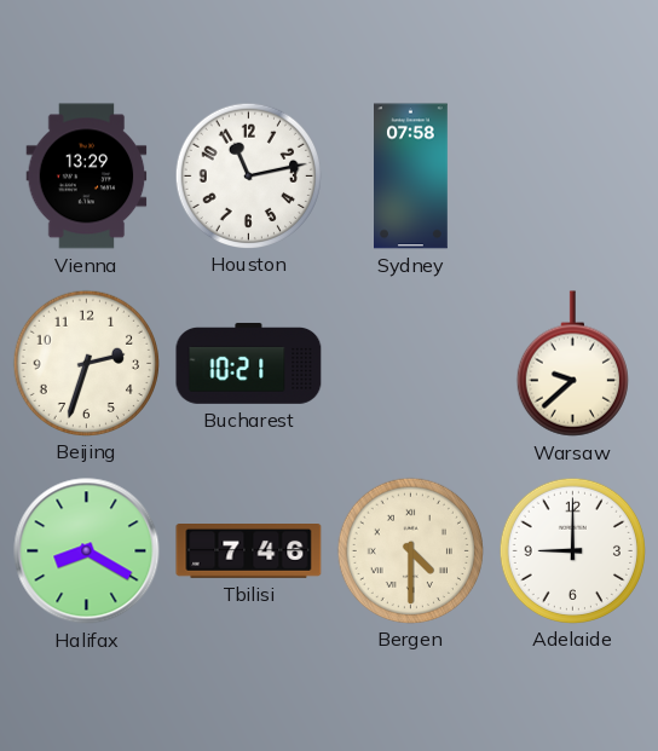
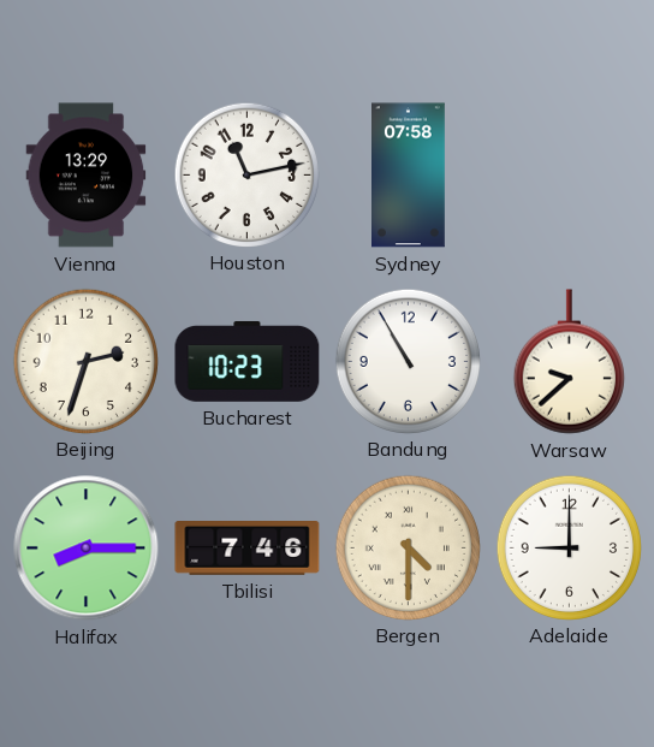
Bucharest: 10:21 -> 10:23
Bandung: none -> 10:55
Halifax: 8:20 -> 8:15
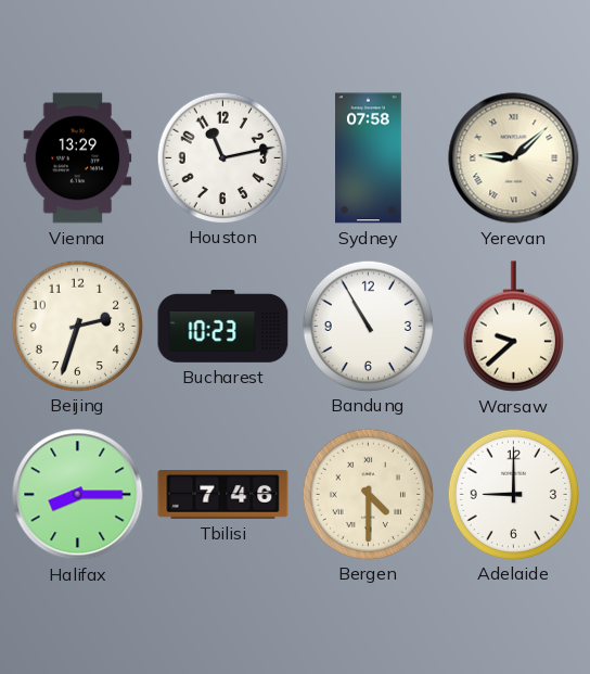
Yerevan: none -> 9:08
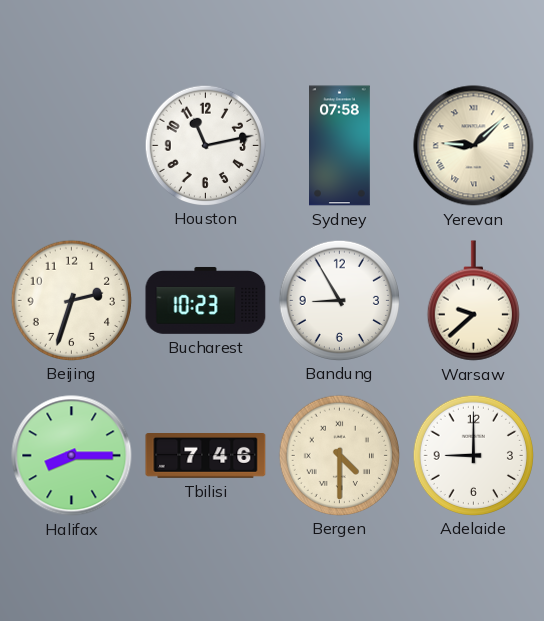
Vienna: 13:29 -> none
Bandung: 10:55 -> 8:55
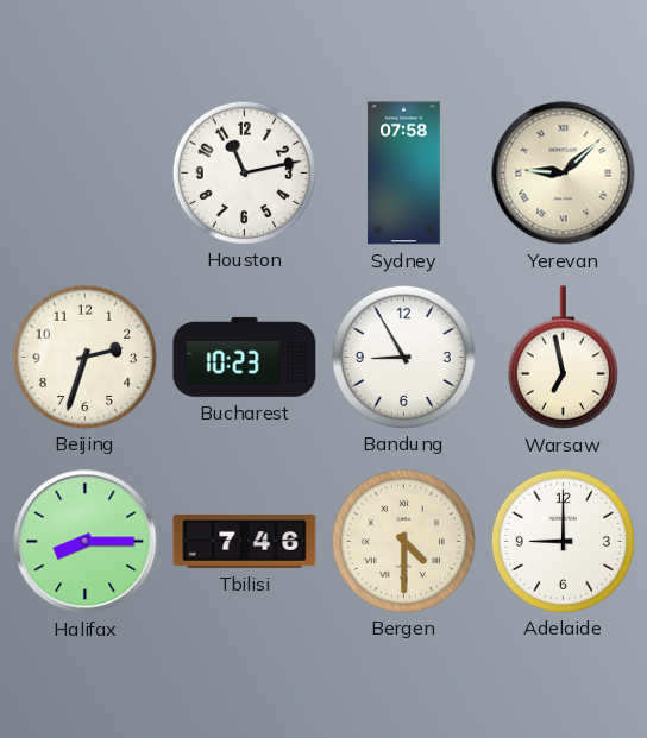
Warsaw: 9:38 -> 6:58
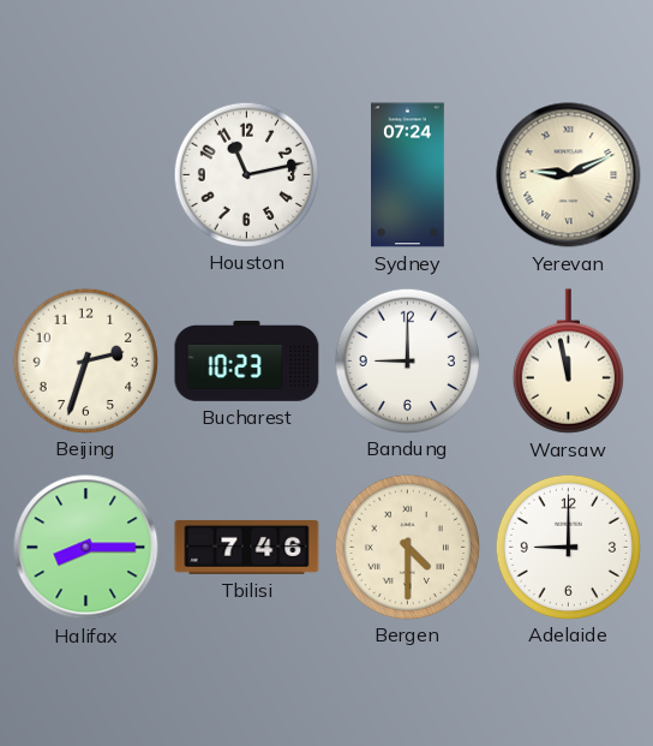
Sydney: 07:58 -> 07:24
Yerevan: 9:08 -> 9:11
Bandung: 8:55 -> 9:00
Warsaw: 6:58 -> 11:58
